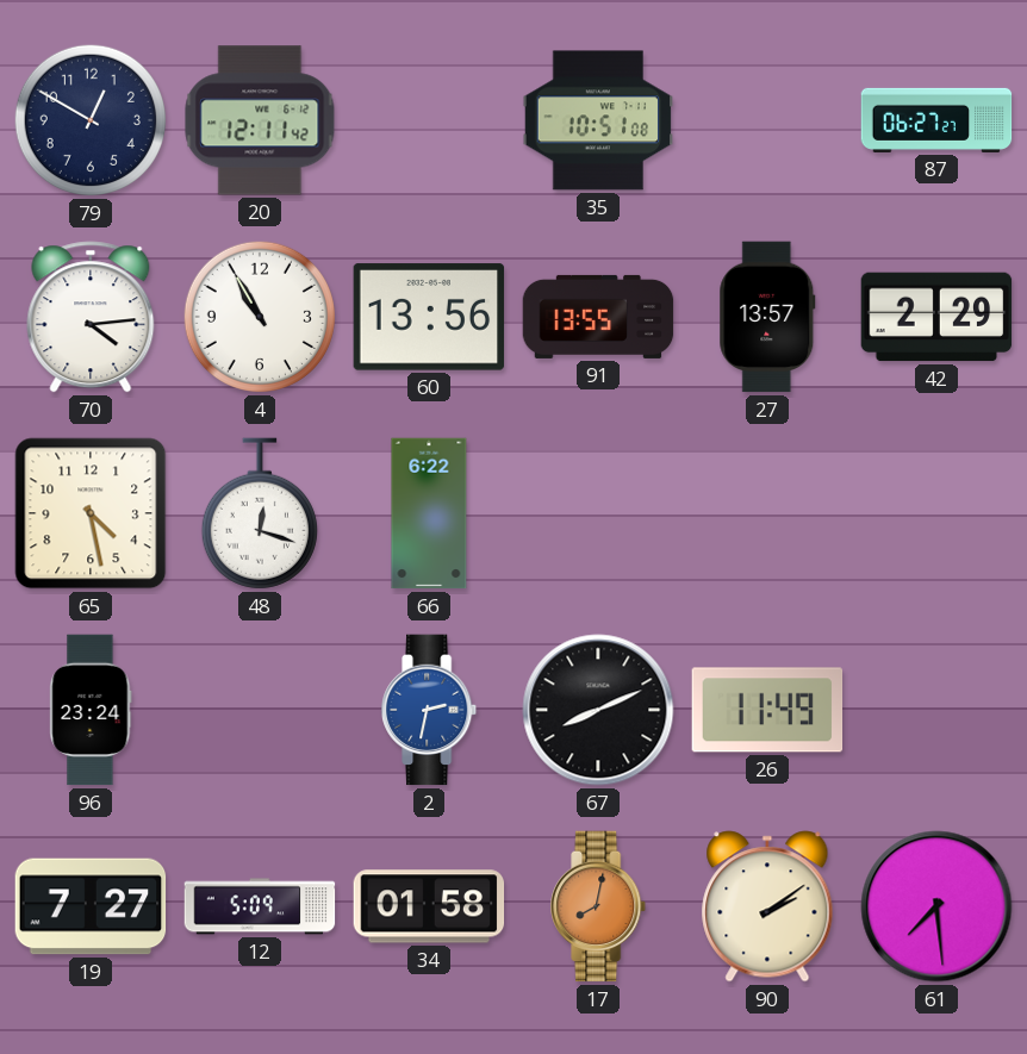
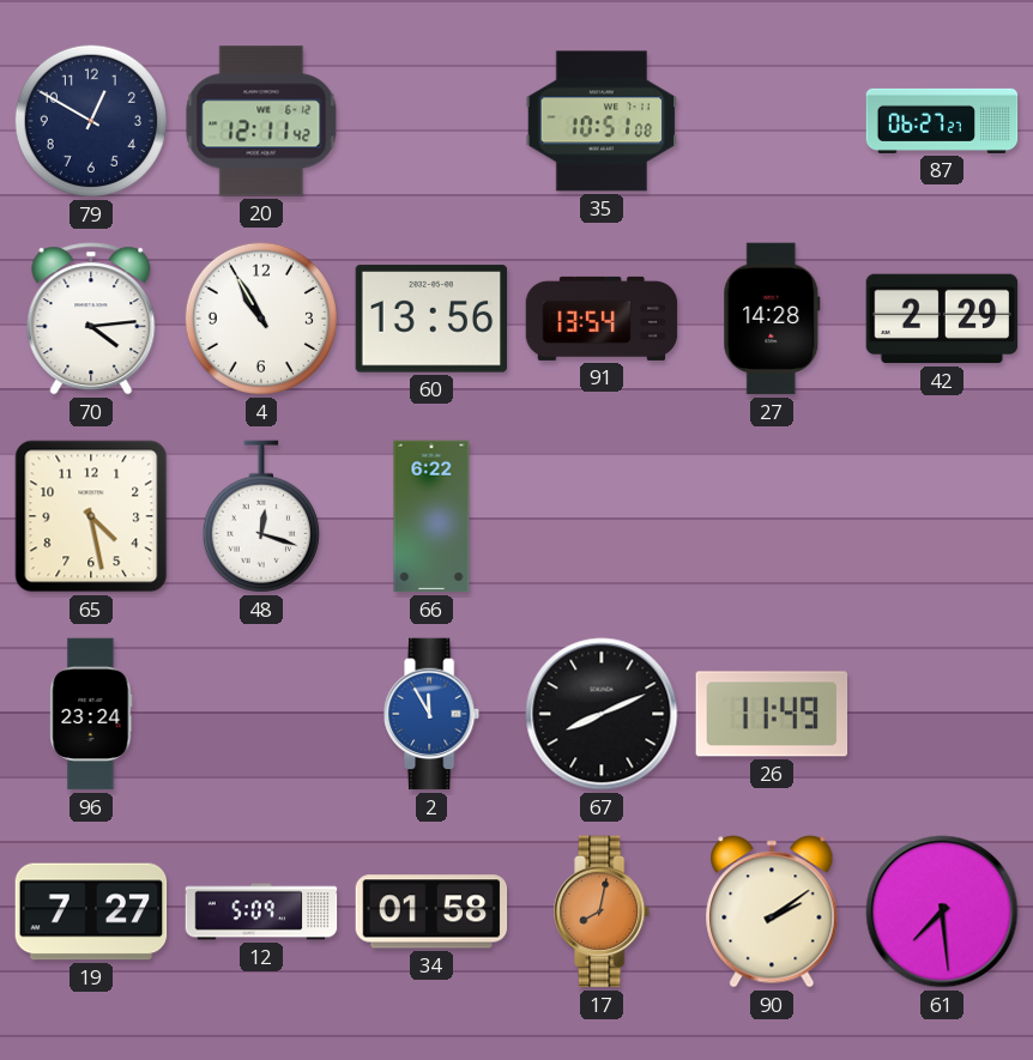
91: 13:55 -> 13:54
27: 13:57 -> 14:28
2: 2:32 -> 11:55
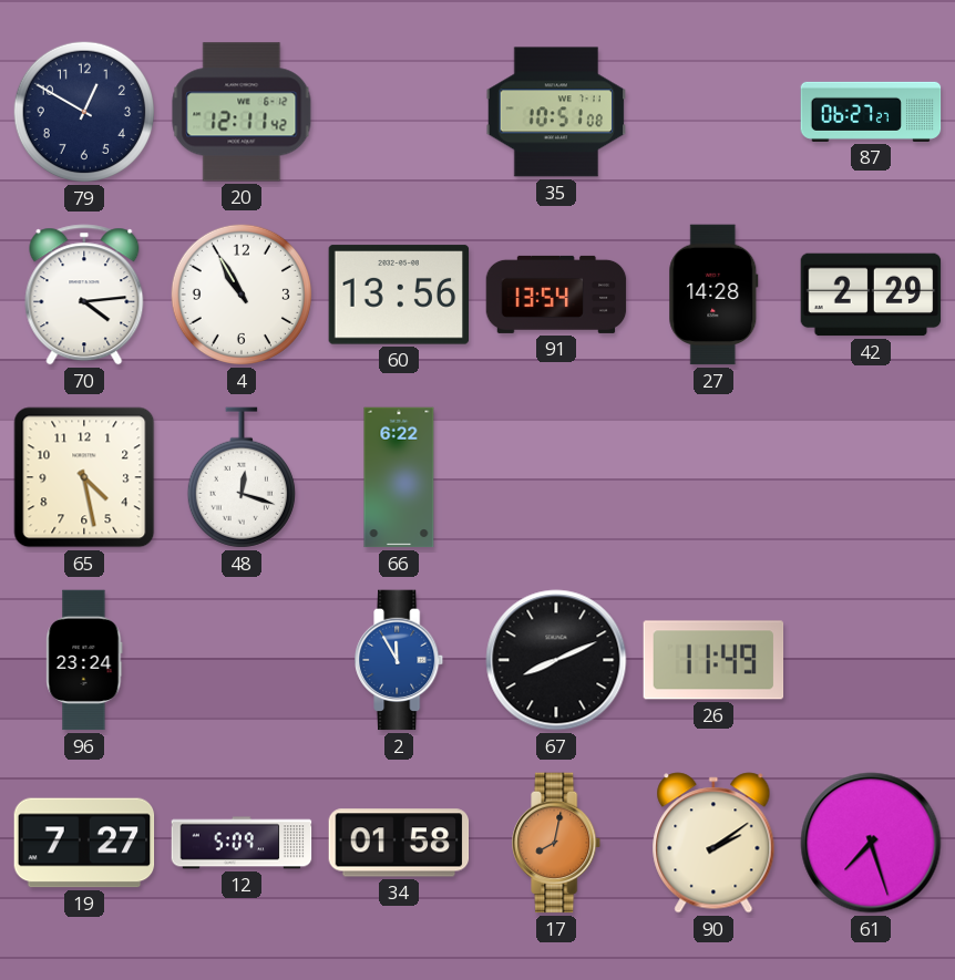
61: 7:29 -> 7:27
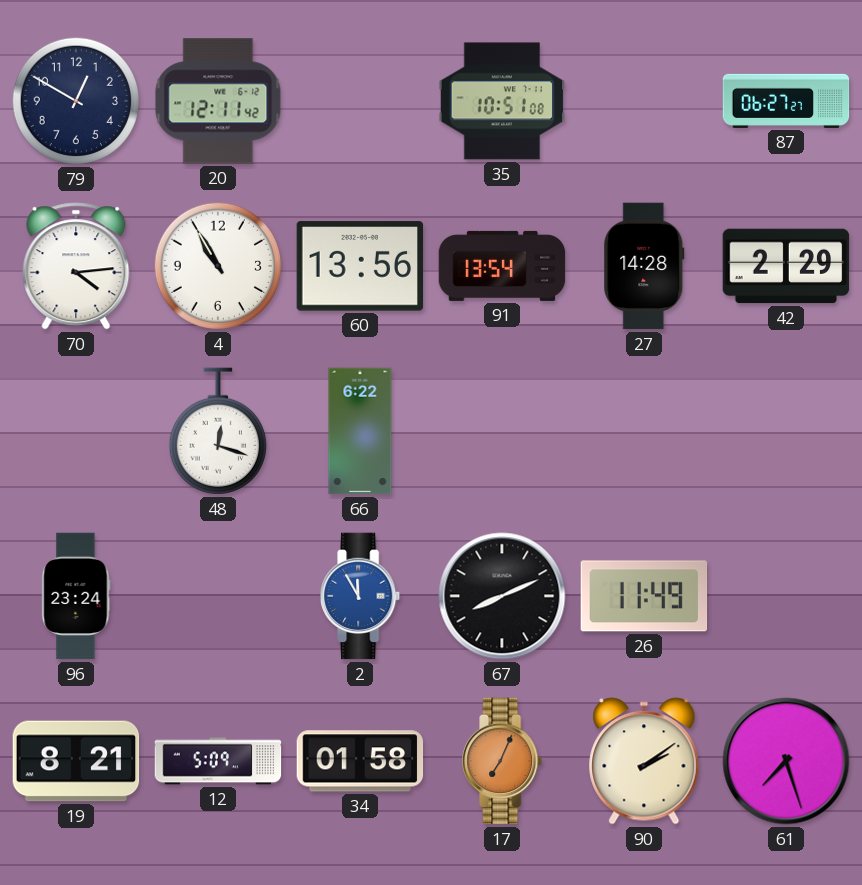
65: 4:28 -> none
19: 7:27 -> 8:21
17: 8:02 -> 7:04
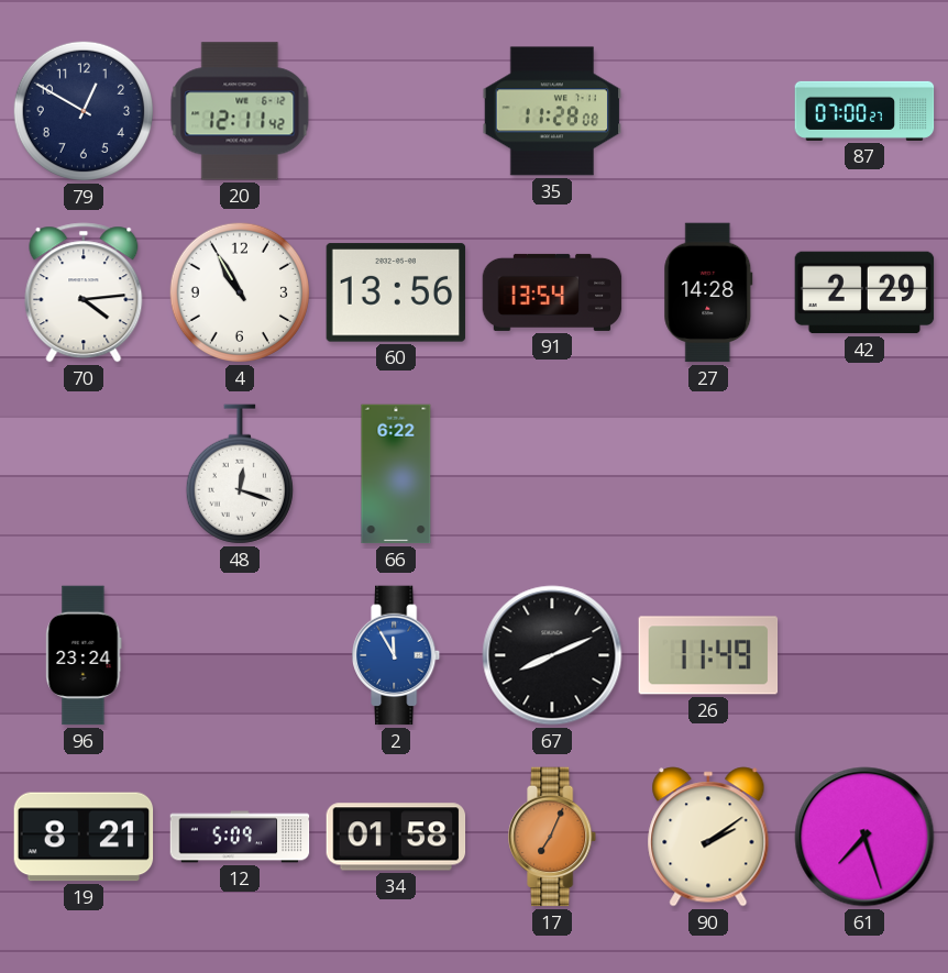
35: 10:51 -> 11:28
87: 06:27 -> 07:00
